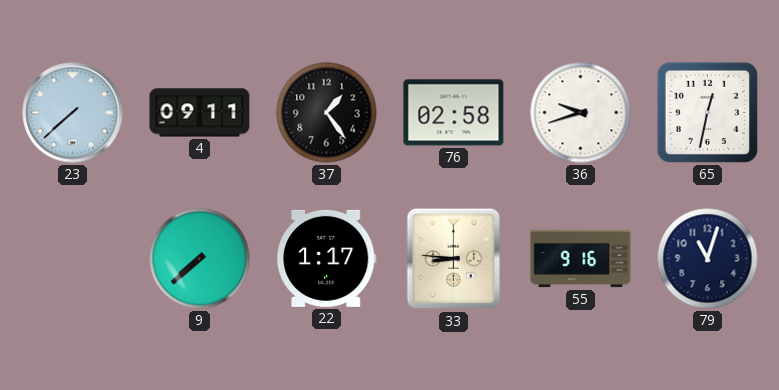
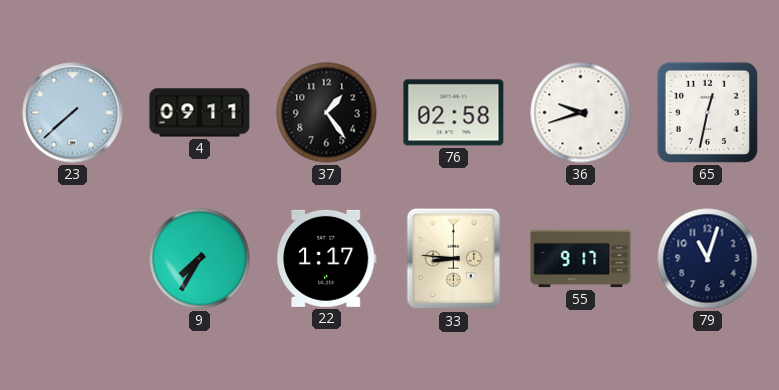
9: 7:38 -> 7:35
55: 9:16 -> 9:17
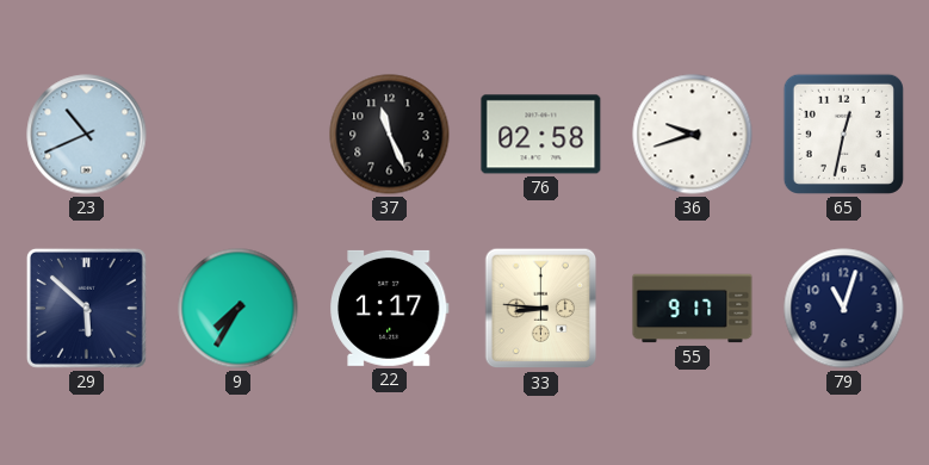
23: 7:38 -> 10:41
4: 09:11 -> none
37: 1:24 -> 11:26
29: none -> 5:52
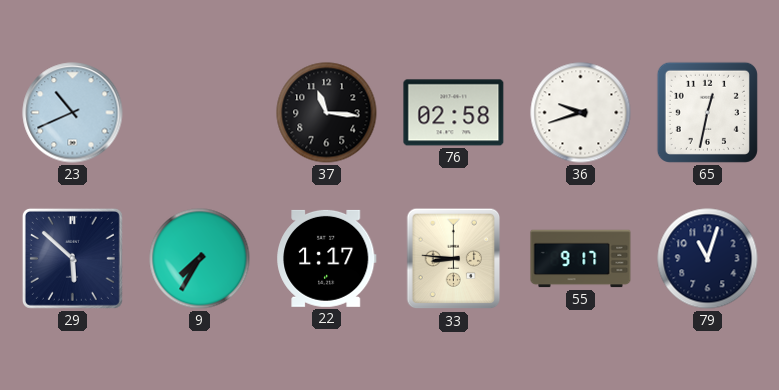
37: 11:26 -> 11:16
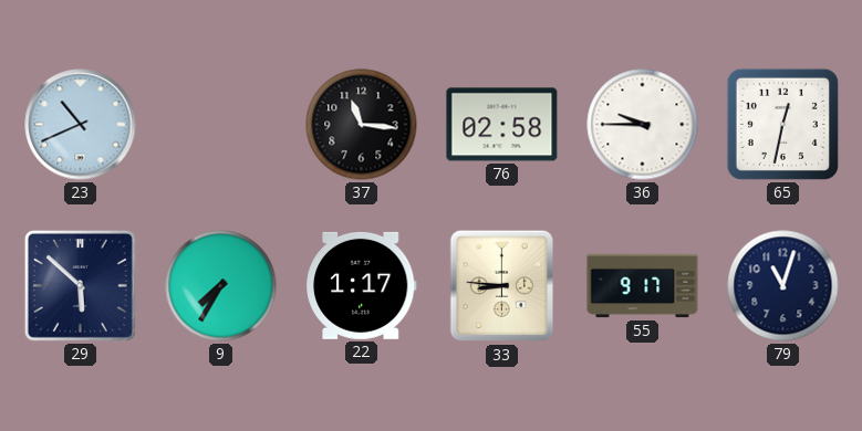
36: 9:42 -> 9:45
